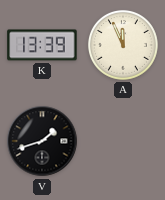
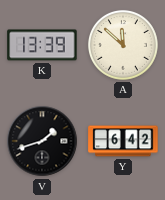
A: 11:56 -> 11:52
Y: none -> 6:42
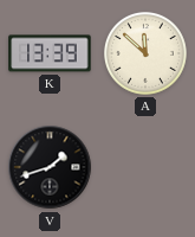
Y: 6:42 -> none
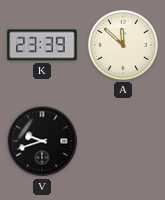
K: 13:39 -> 23:39
V: 1:42 -> 9:42
